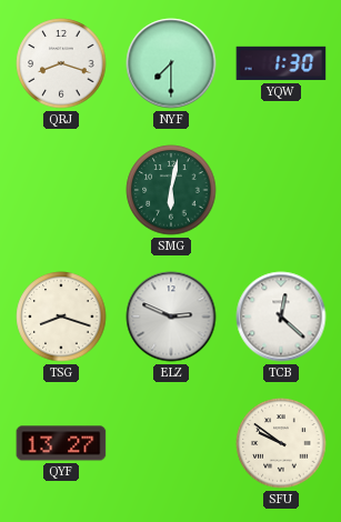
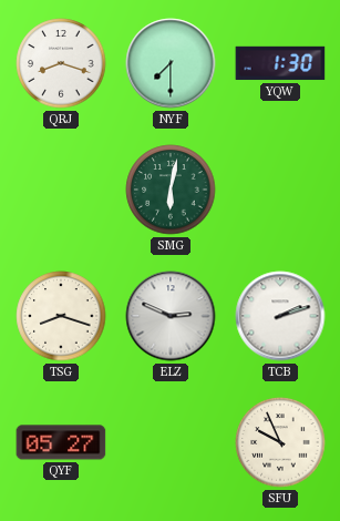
TCB: 12:22 -> 2:12
QYF: 13:27 -> 05:27
SFU: 9:51 -> 9:56
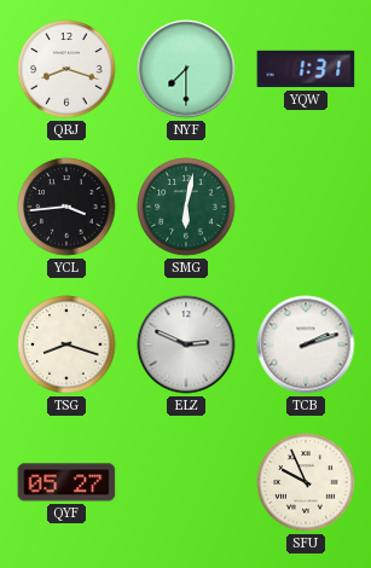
YQW: 1:30 -> 1:31
YCL: none -> 3:44
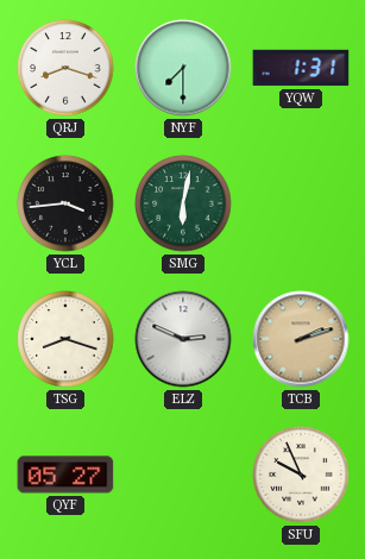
TCB dial: white -> champagne
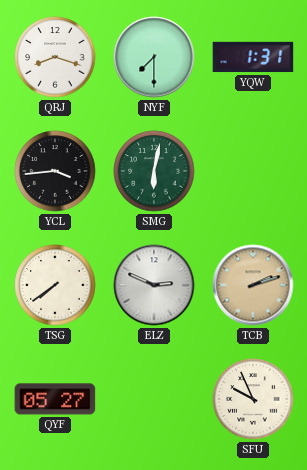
TSG: 8:18 -> 7:39
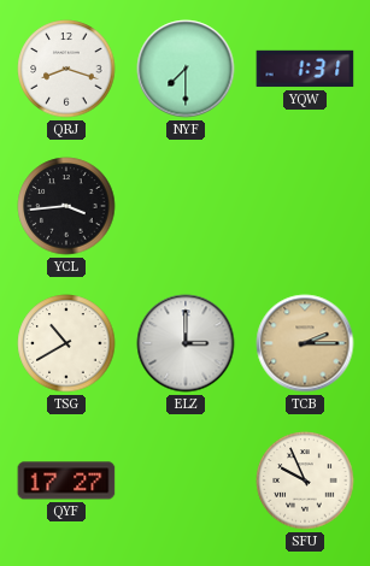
SMG: 6:02 -> none
TSG: 7:39 -> 10:40
ELZ: 2:49 -> 3:00
TCB: 2:12 -> 2:15
QYF: 05:27 -> 17:27
